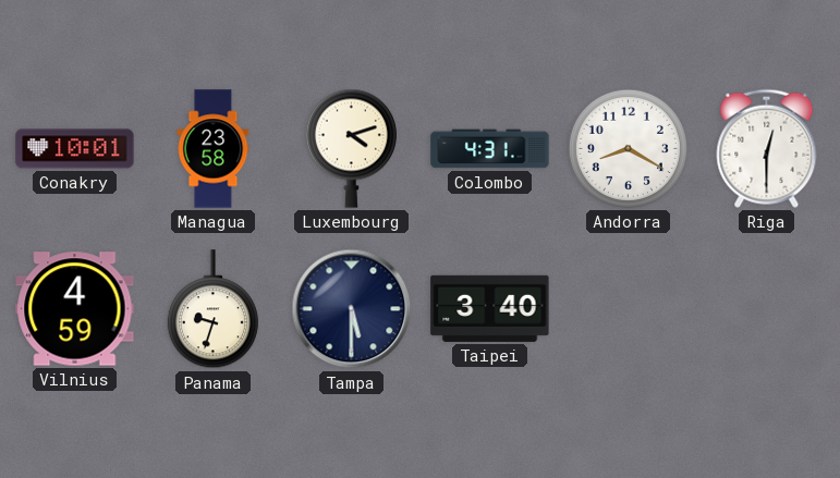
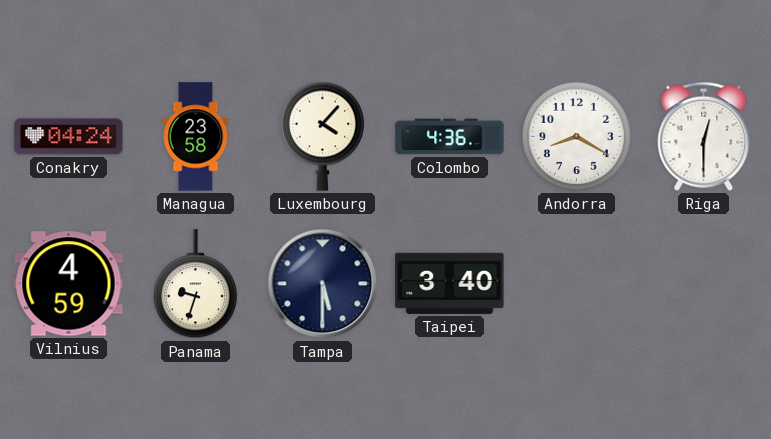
Conakry: 10:01 -> 04:24
Luxembourg: 4:12 -> 4:07
Colombo: 4:31 -> 4:36
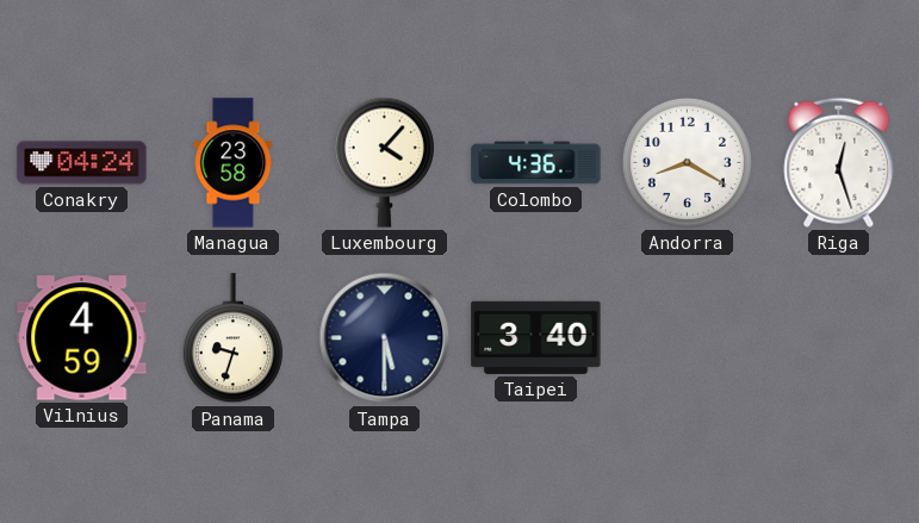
Riga: 12:30 -> 12:27
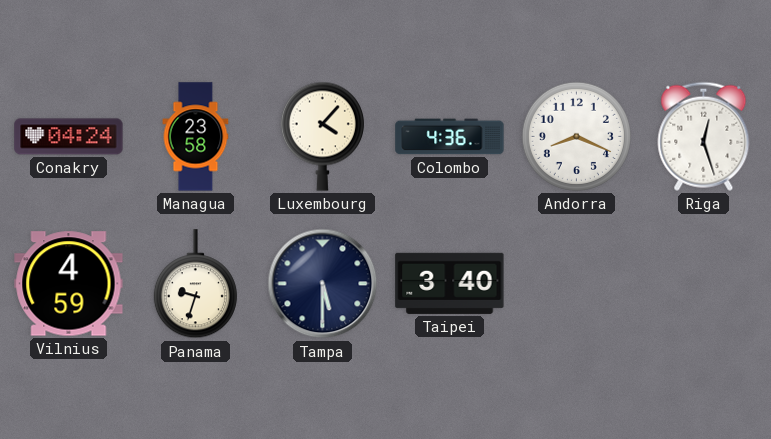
Andorra: 8:20 -> 8:19
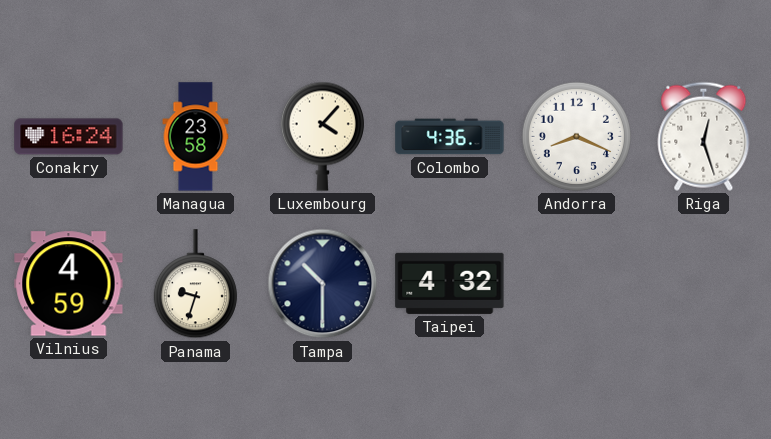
Conakry: 04:24 -> 16:24
Tampa: 5:30 -> 10:30
Taipei: 3:40 -> 4:32
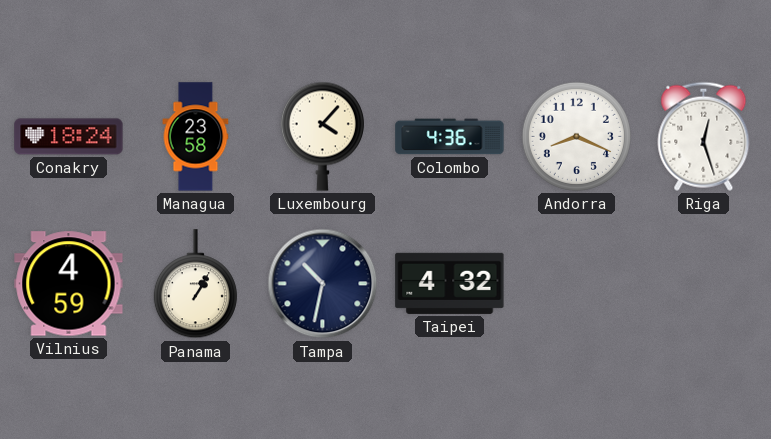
Conakry: 16:24 -> 18:24
Panama: 9:33 -> 1:05
Tampa: 10:30 -> 10:32
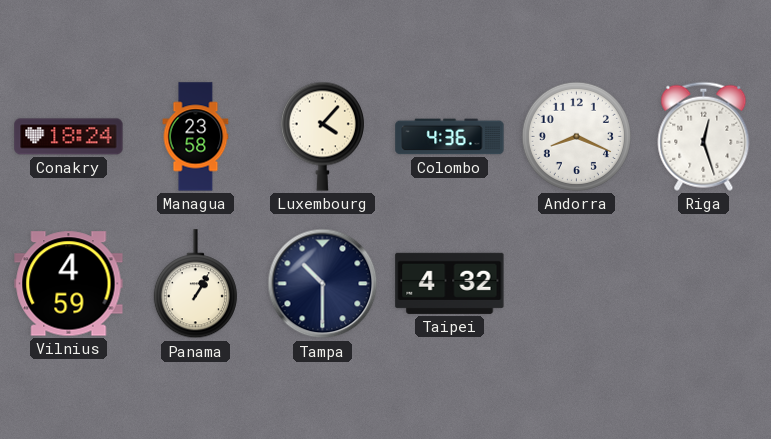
Tampa: 10:32 -> 10:30
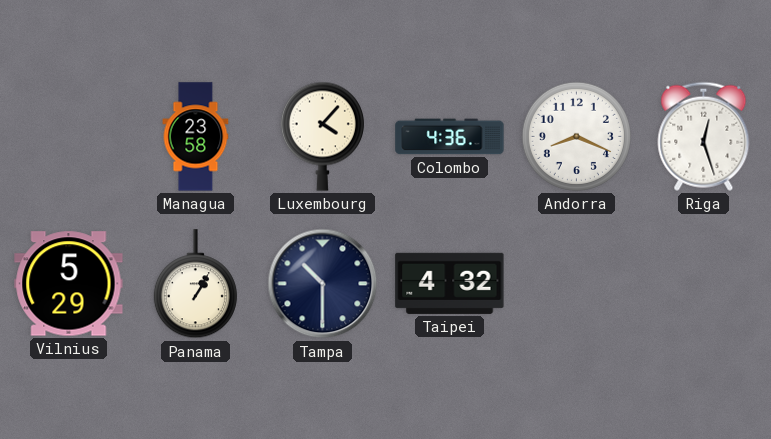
Conakry: 18:24 -> none
Vilnius: 4:59 -> 5:29
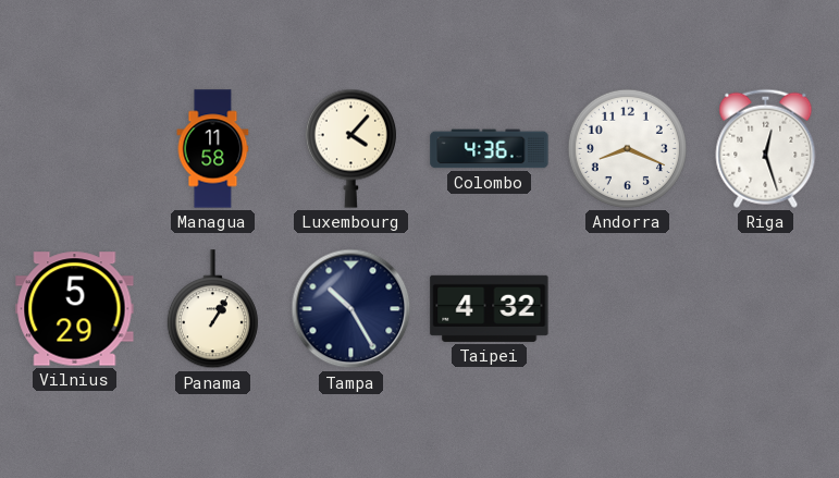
Managua: 23:58 -> 11:58
Tampa: 10:30 -> 10:25
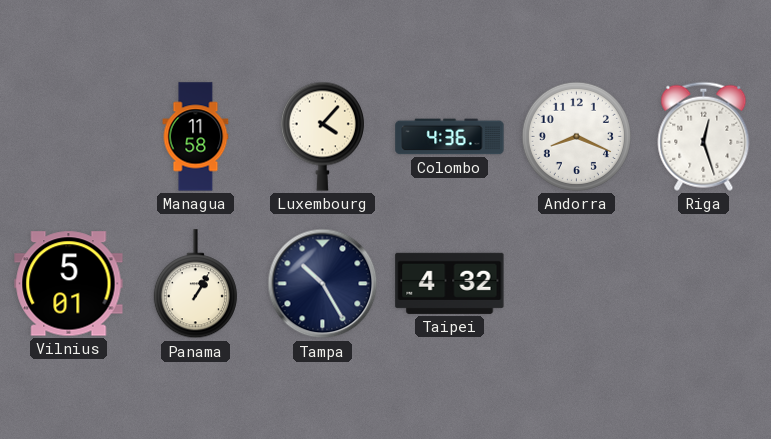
Vilnius: 5:29 -> 5:01
